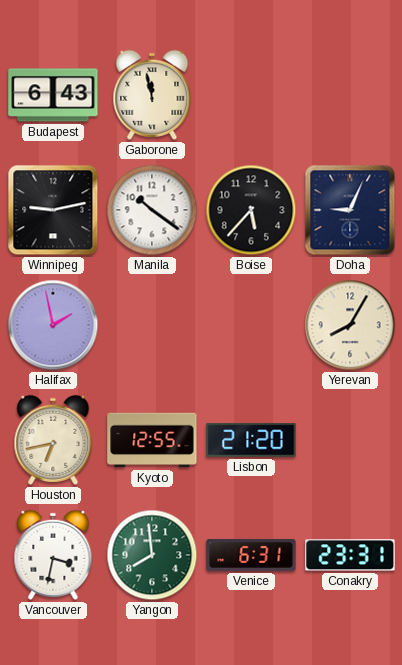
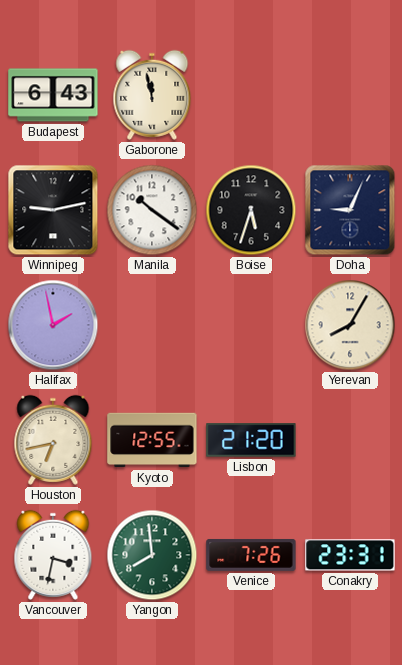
Boise: 5:37 -> 5:33
Venice: 6:31 -> 7:26
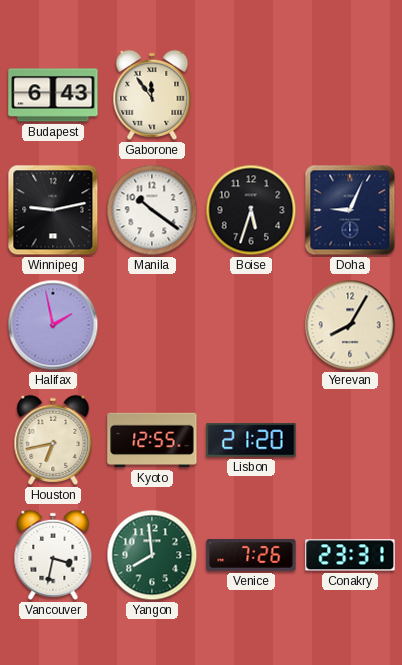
Gaborone: 11:58 -> 11:54
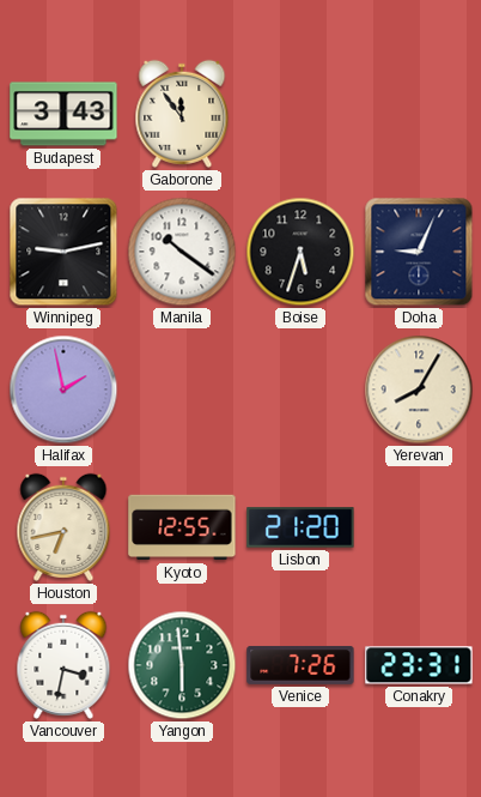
Budapest: 6:43 -> 3:43
Yangon: 7:59 -> 5:59
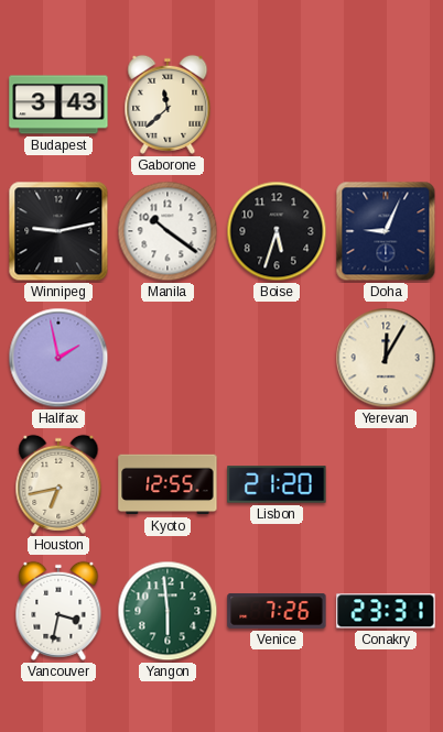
Gaborone: 11:54 -> 11:38
Yerevan: 8:05 -> 12:05
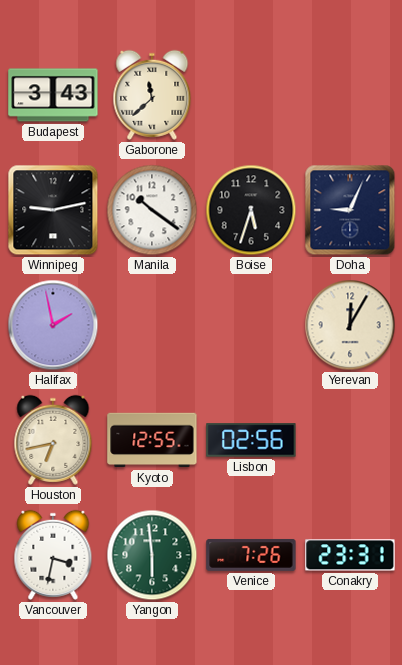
Lisbon: 21:20 -> 02:56
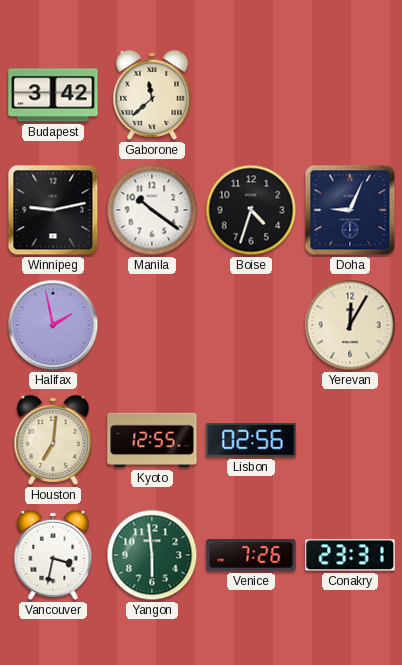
Budapest: 3:43 -> 3:42
Boise: 5:33 -> 4:33
Houston: 6:43 -> 7:01
